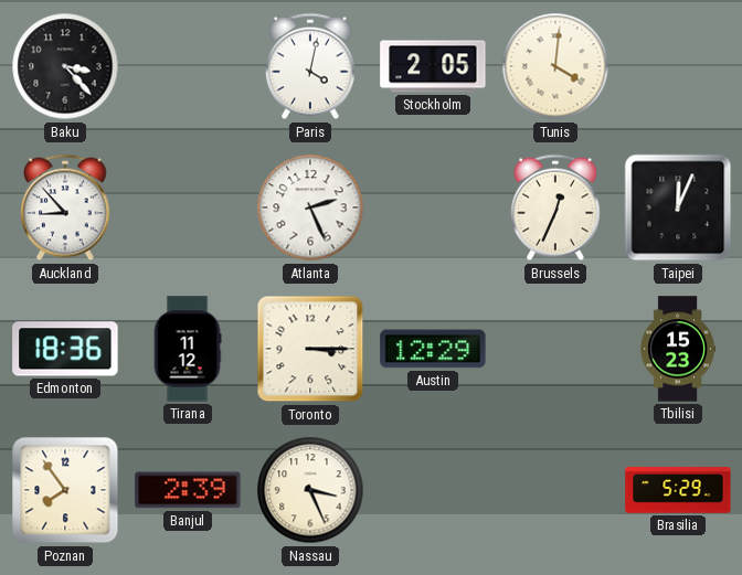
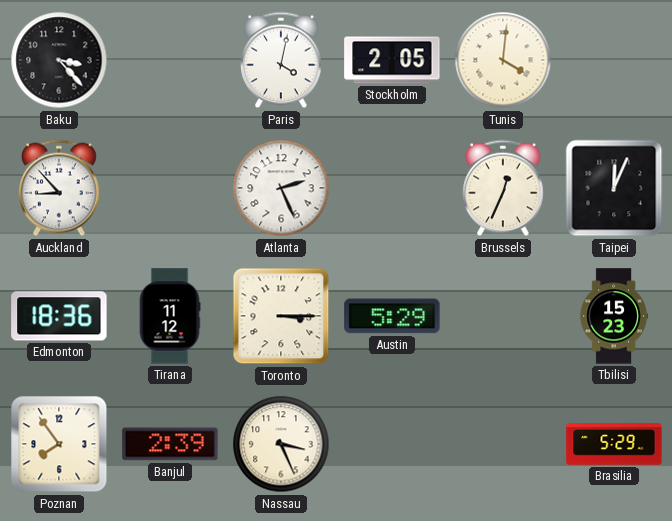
Austin: 12:29 -> 5:29
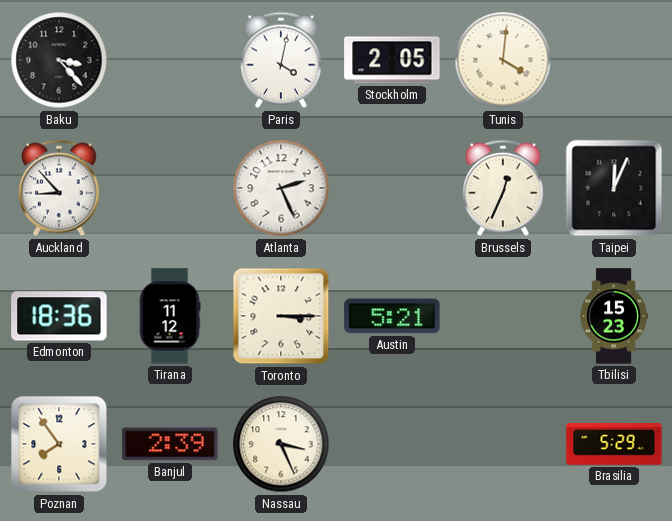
Austin: 5:29 -> 5:21
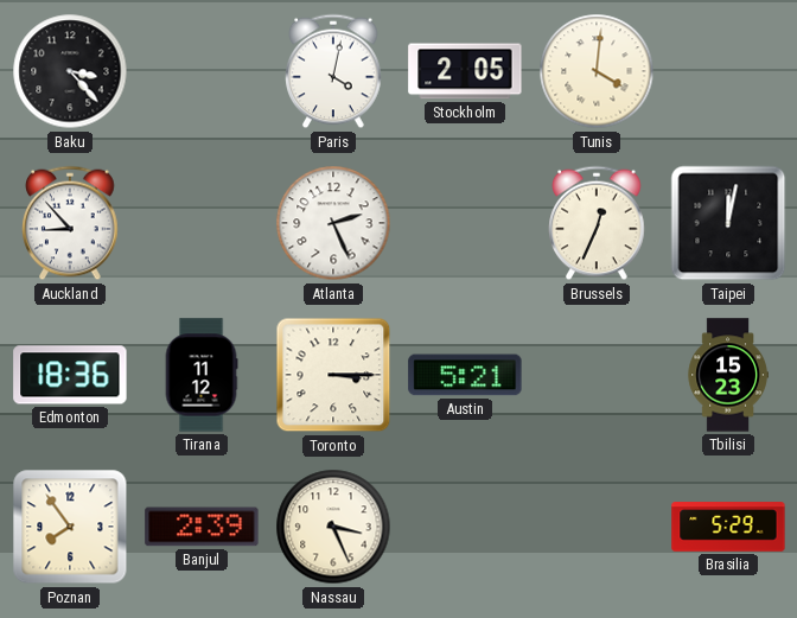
Taipei: 12:04 -> 12:02
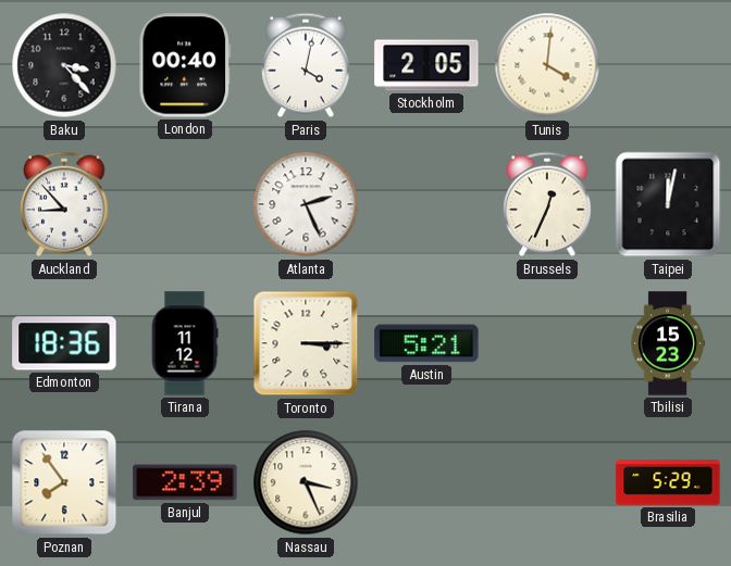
London: none -> 00:40
